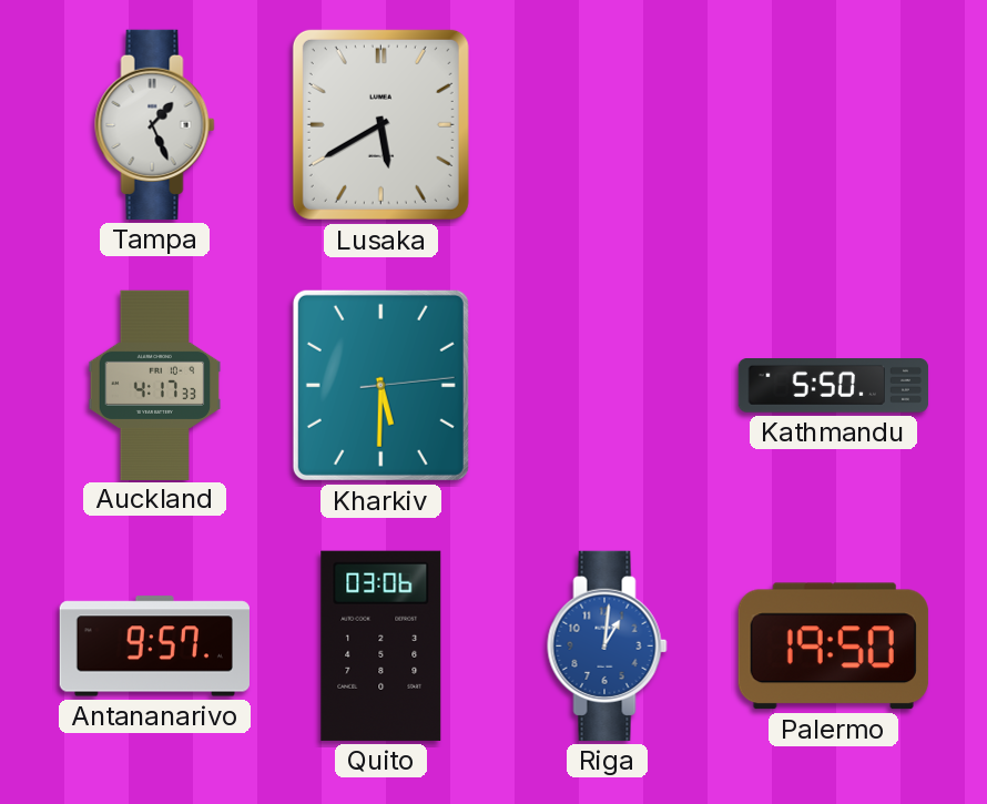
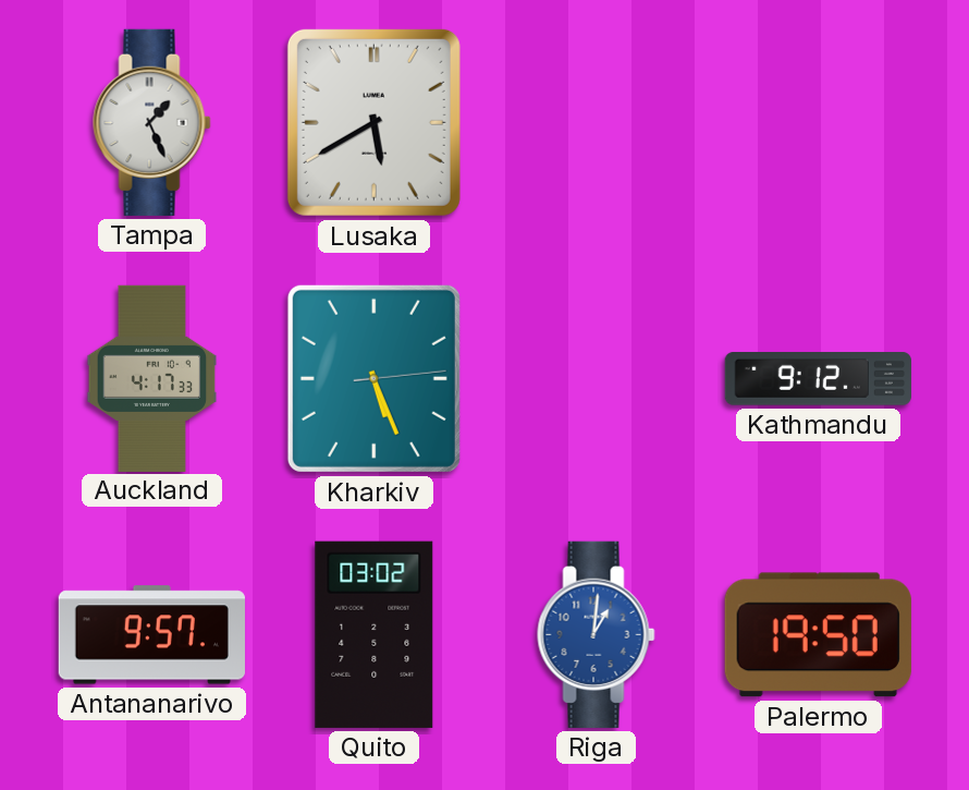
Kharkiv: 5:30 -> 5:26
Kathmandu: 5:50 -> 9:12
Quito: 03:06 -> 03:02
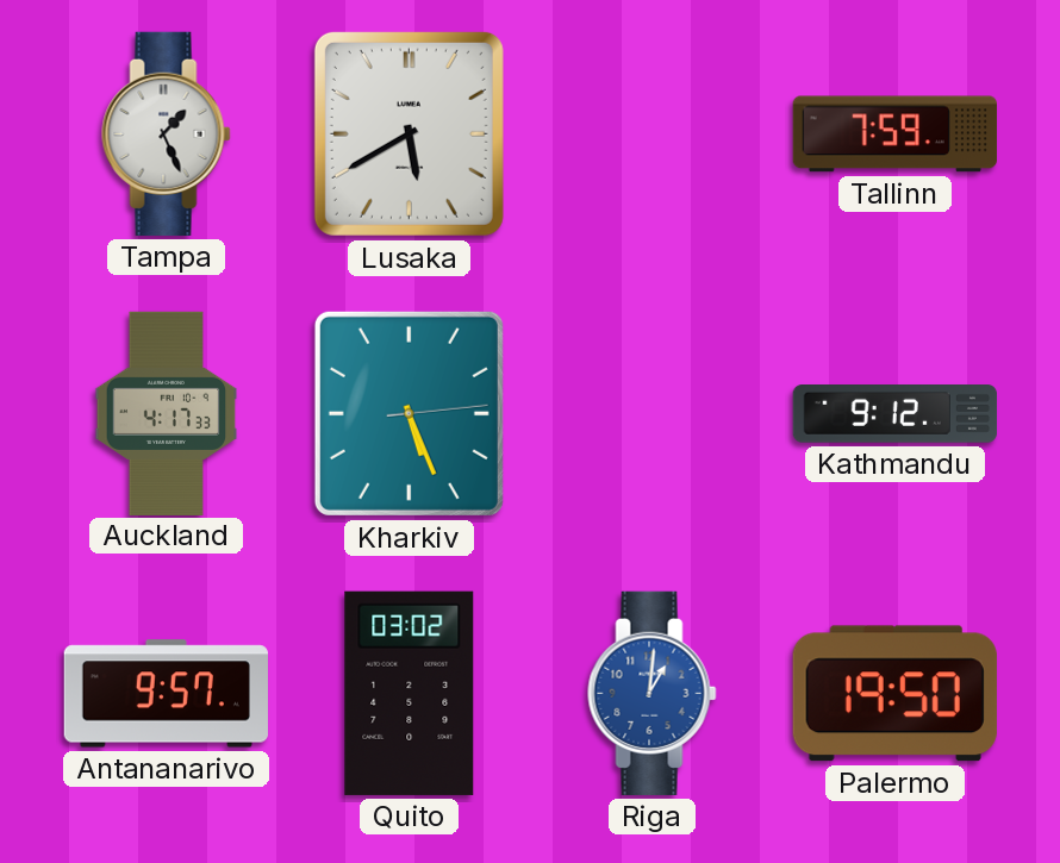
Tallinn: none -> 7:59
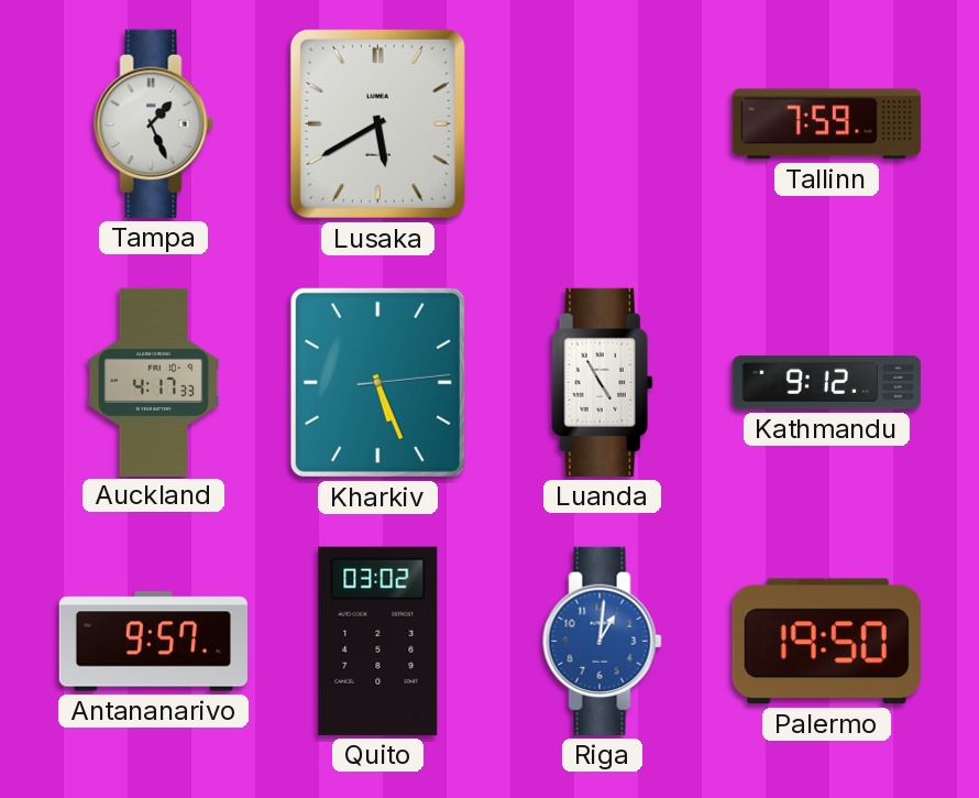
Luanda: none -> 4:55
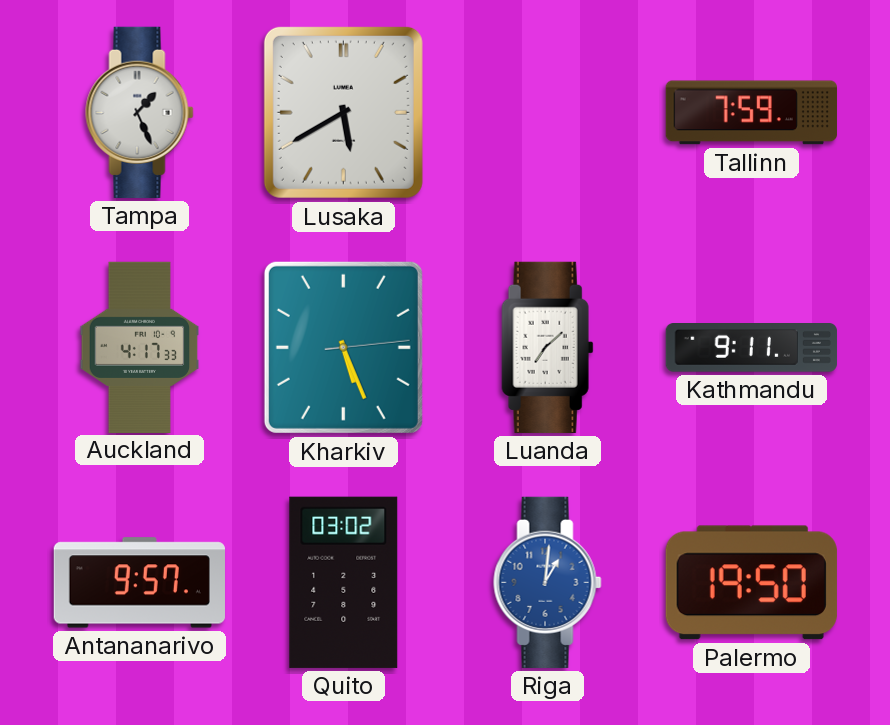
Luanda: 4:55 -> 7:08
Kathmandu: 9:12 -> 9:11
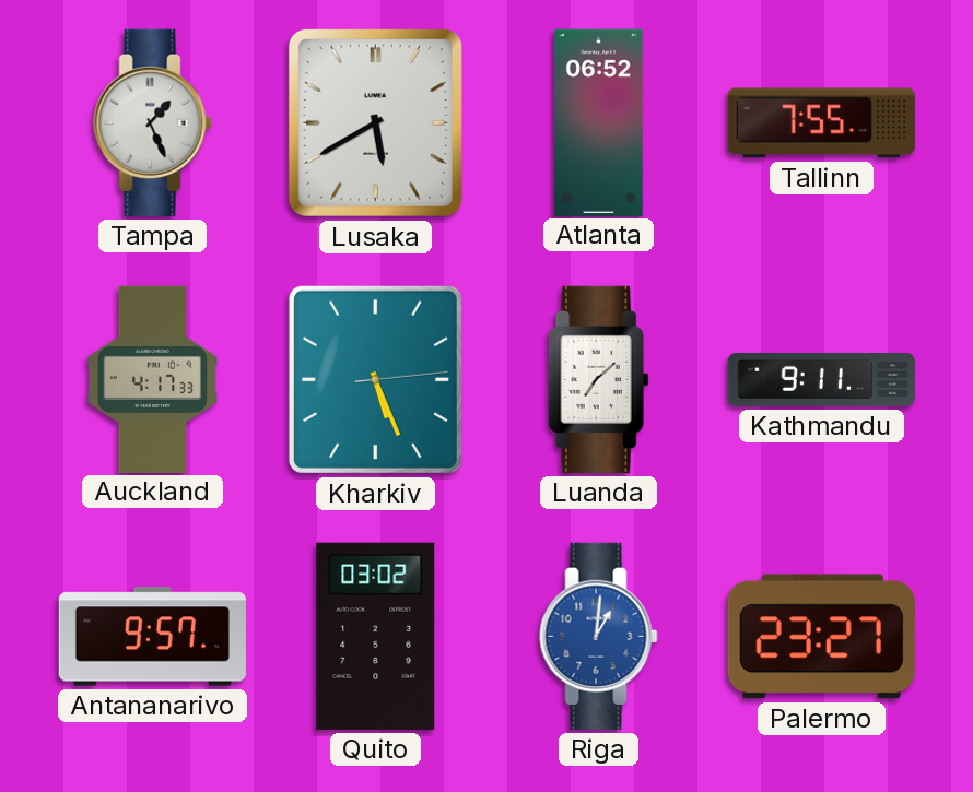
Atlanta: none -> 06:52
Tallinn: 7:59 -> 7:55
Palermo: 19:50 -> 23:27
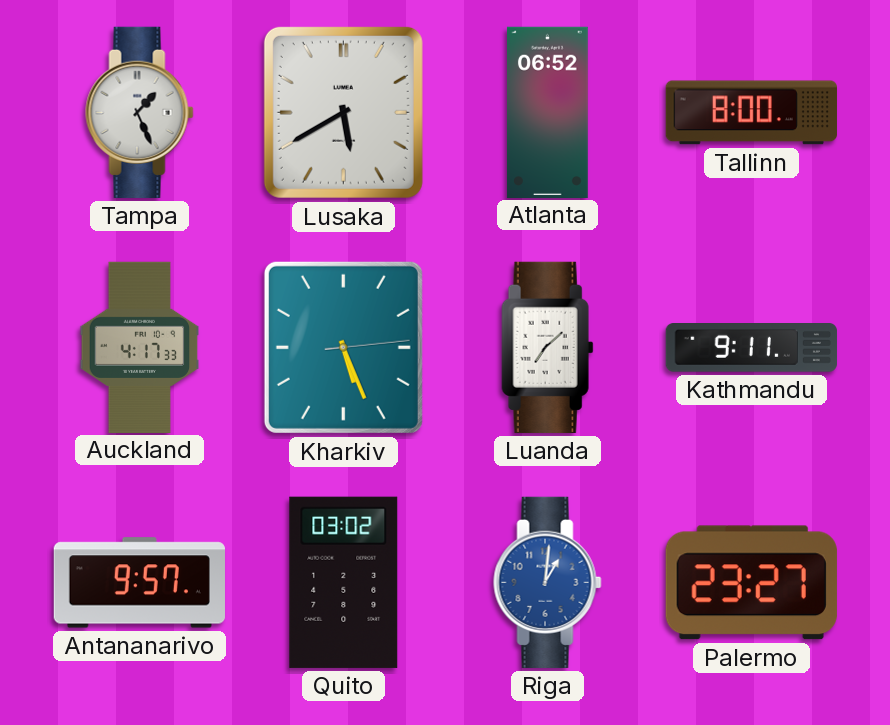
Tallinn: 7:55 -> 8:00
